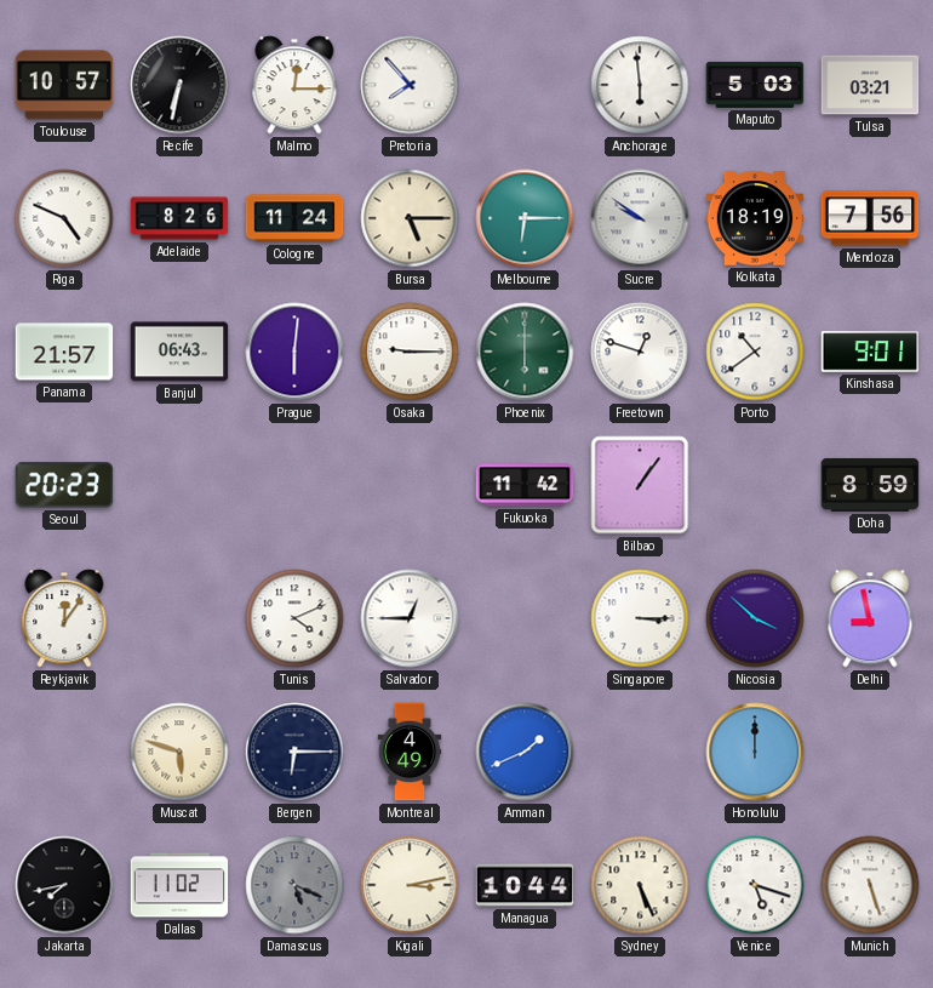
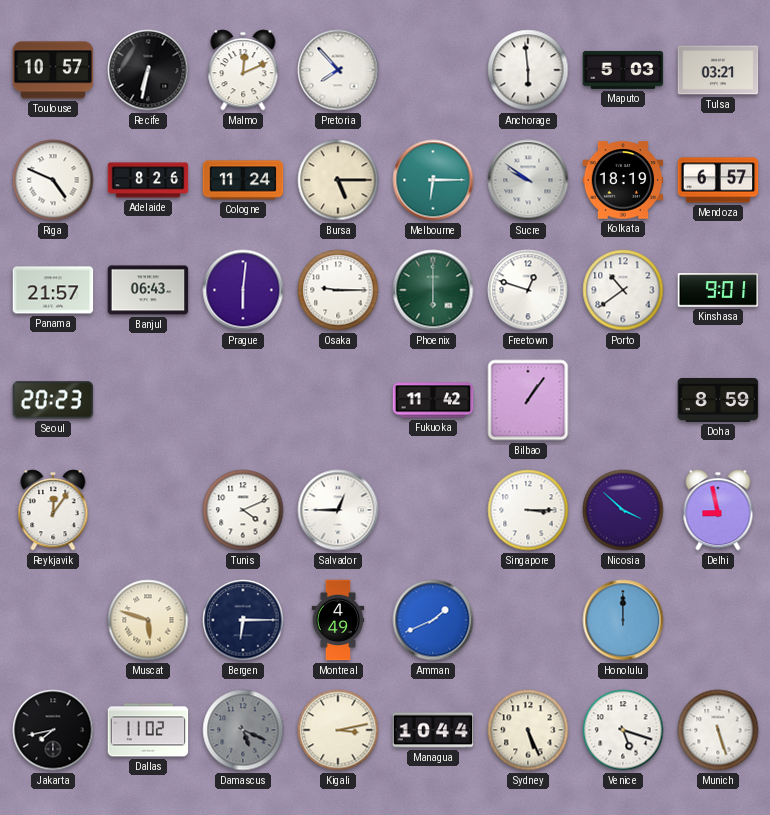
Malmo: 12:15 -> 12:11
Mendoza: 7:56 -> 6:57
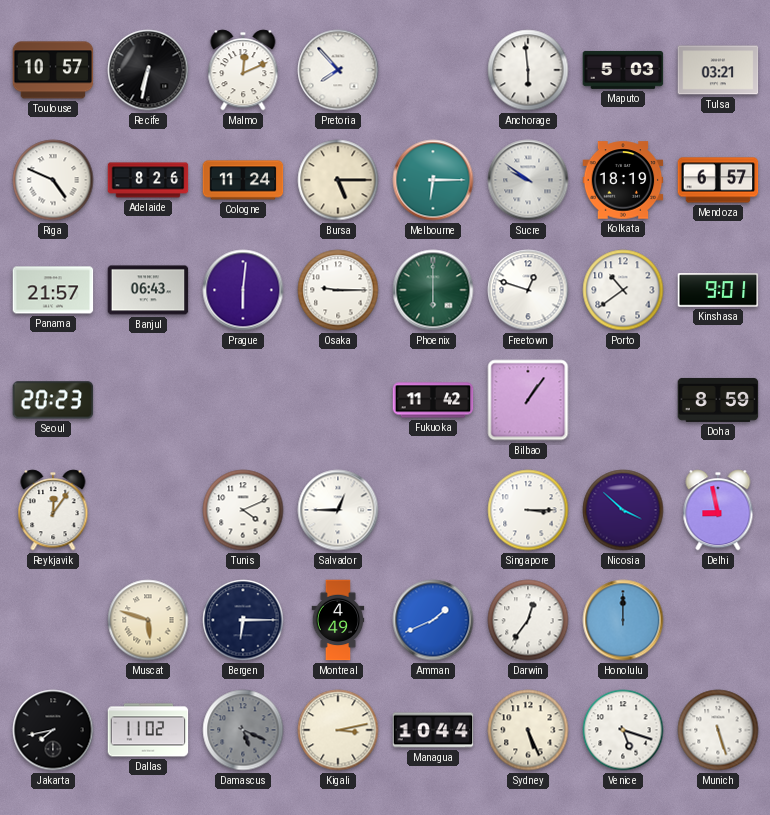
Darwin: none -> 12:36
